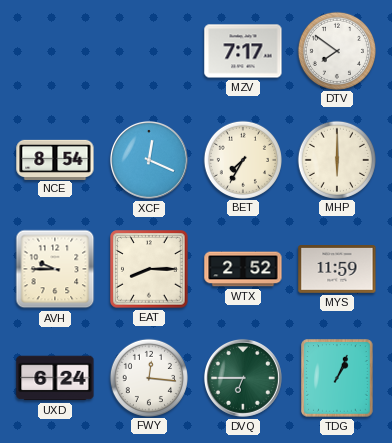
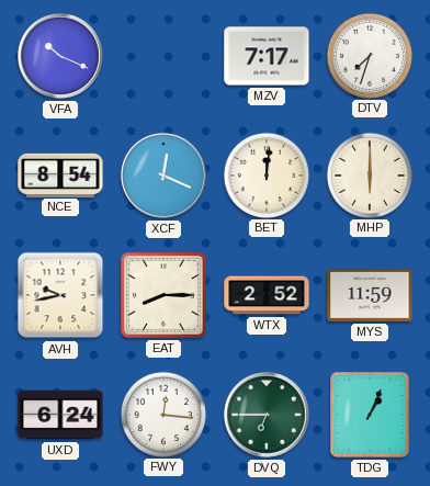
VFA: none -> 10:19
DTV: 7:51 -> 7:33
BET: 7:35 -> 12:01
AVH: 9:45 -> 9:43
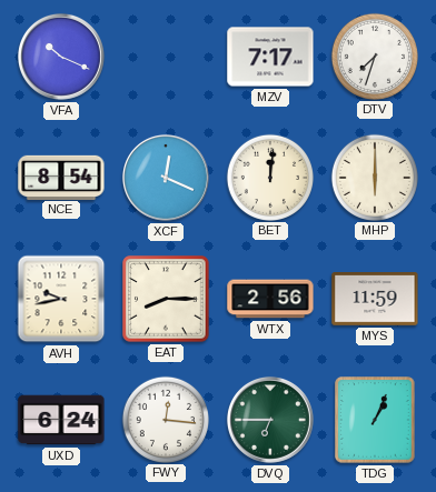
WTX: 2:52 -> 2:56
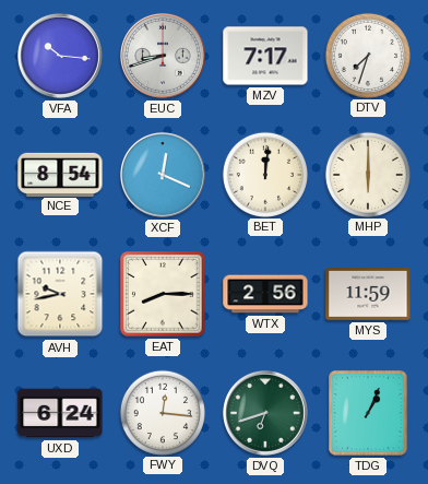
VFA: 10:19 -> 10:16
EUC: none -> 8:42
DVQ: 6:45 -> 6:42
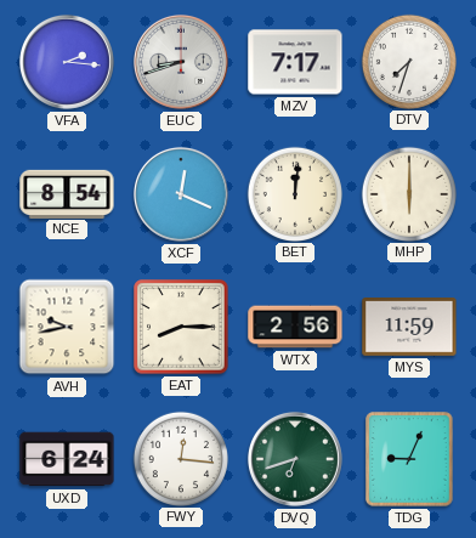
VFA: 10:16 -> 2:16
TDG: 1:04 -> 9:04
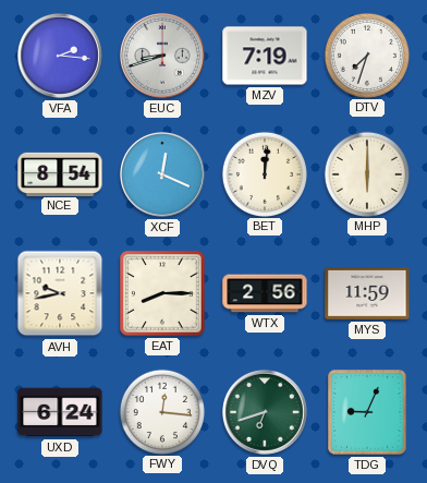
MZV: 7:17 -> 7:19
